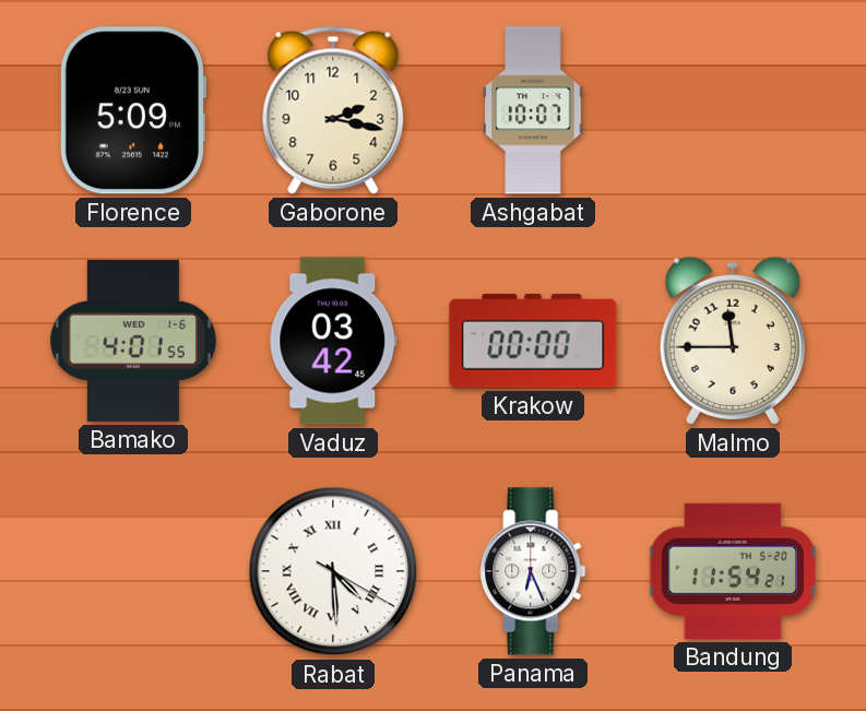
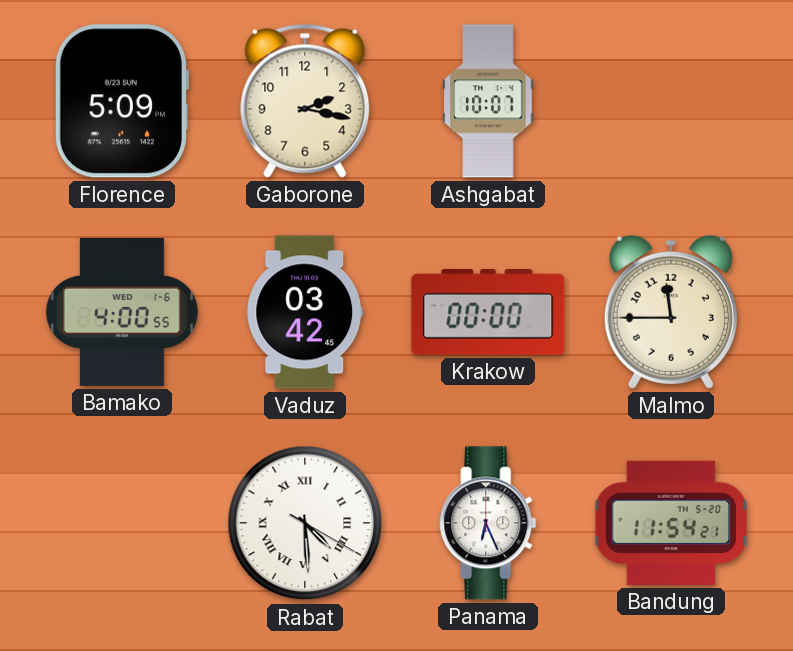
Bamako: 4:01 -> 4:00
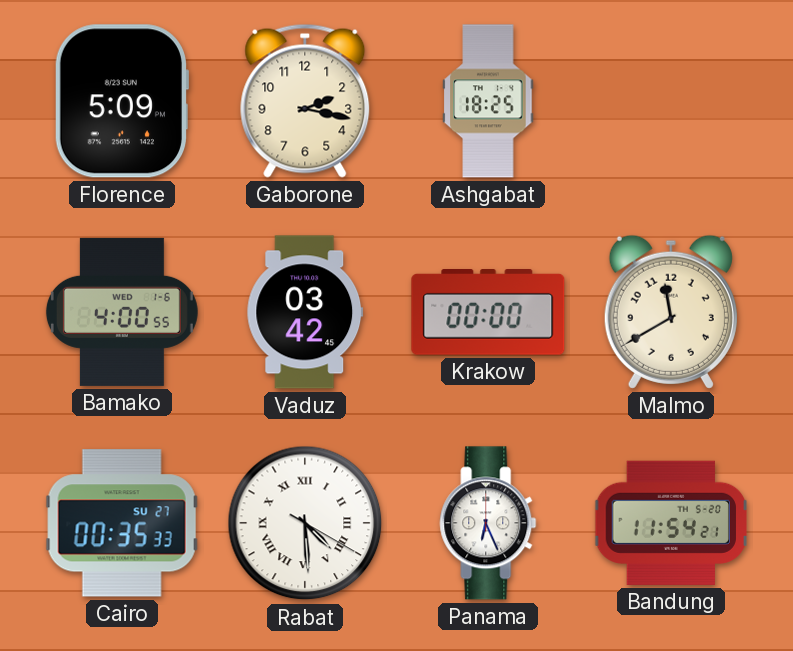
Ashgabat: 10:07 -> 18:25
Malmo: 11:45 -> 11:40
Cairo: none -> 00:35
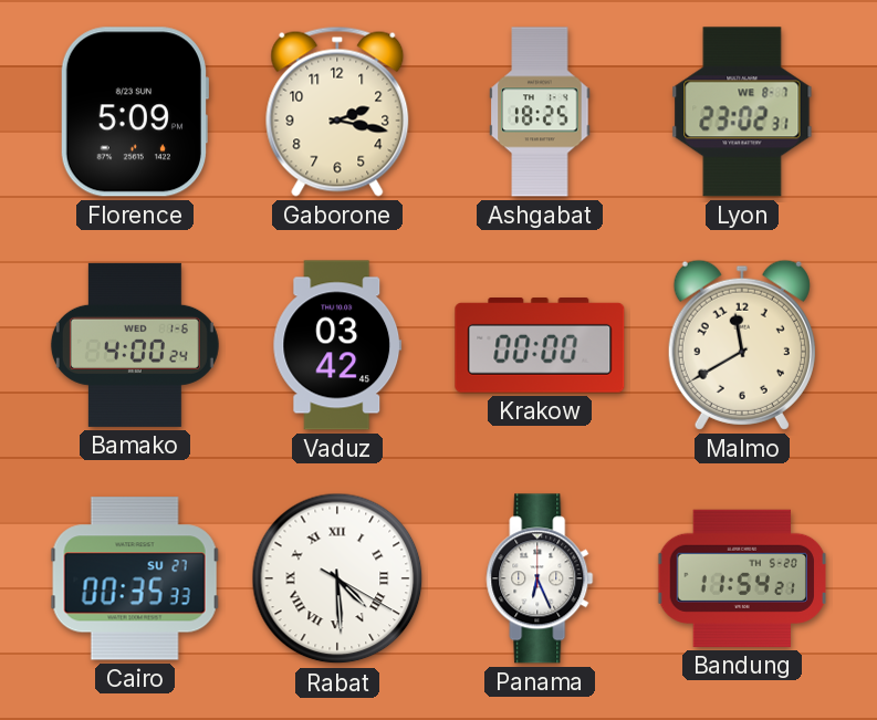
Lyon: none -> 23:02
Bamako: 4:00:55 -> 4:00:24
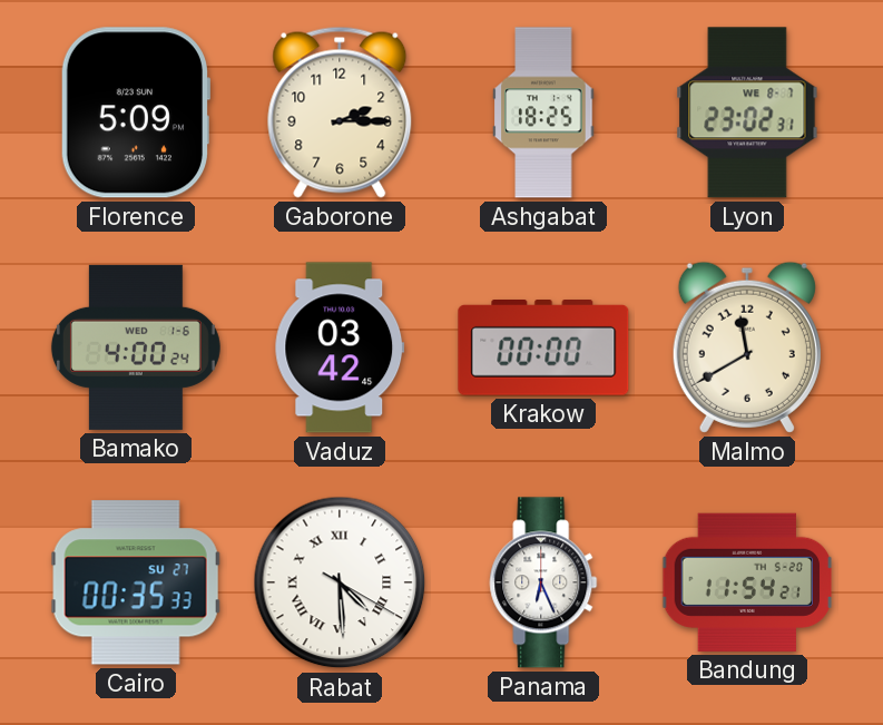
Gaborone: 2:17 -> 2:15
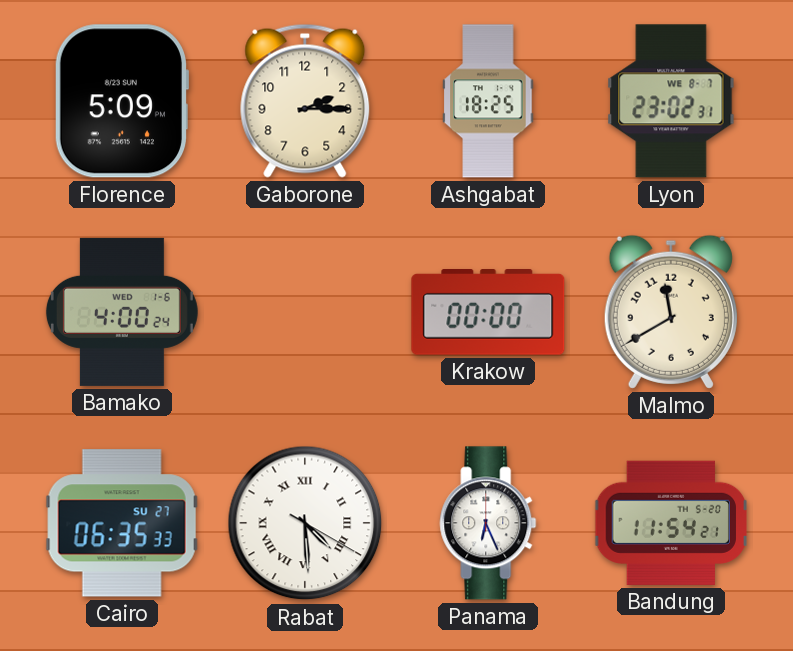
Vaduz: 03:42 -> none
Cairo: 00:35 -> 06:35
